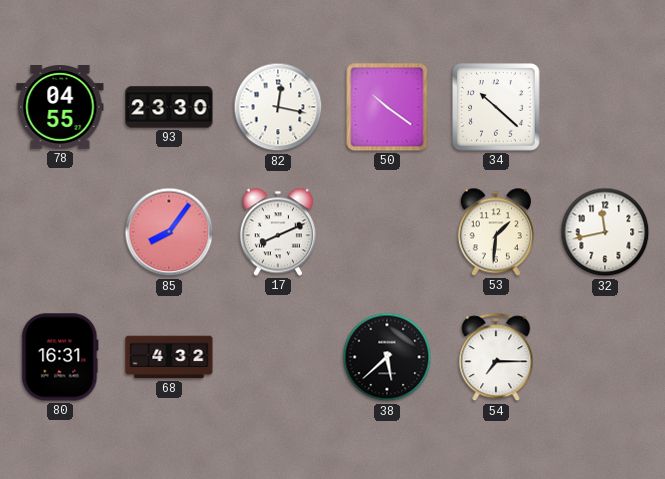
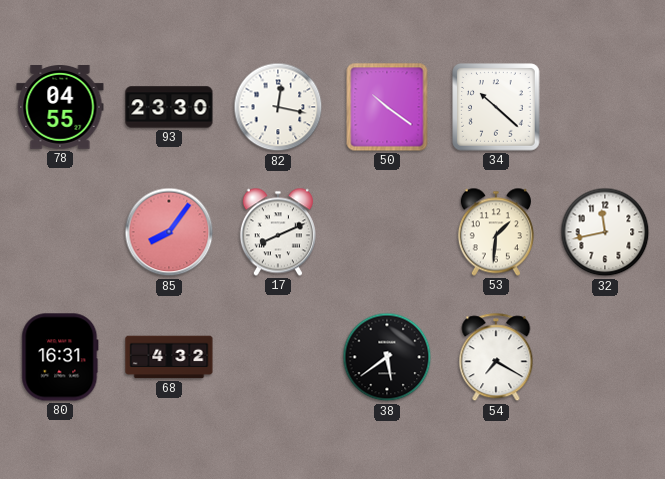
38: 5:38 -> 5:39
54: 7:15 -> 7:20
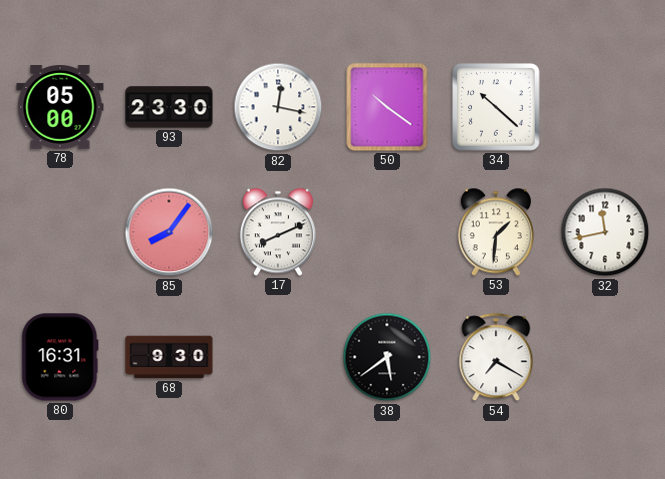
78: 04:55 -> 05:00
68: 4:32 -> 9:30
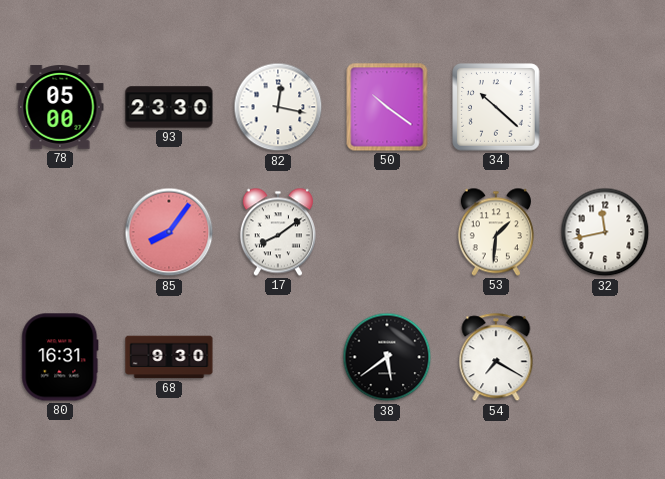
17: 8:11 -> 8:09
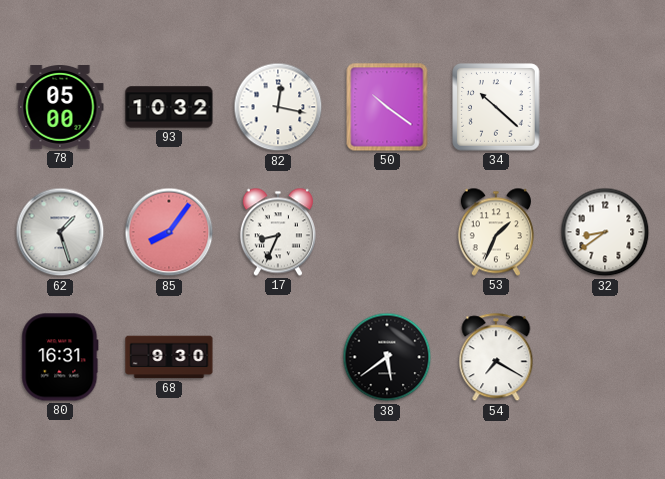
93: 23:30 -> 10:32
62: none -> 1:27
17: 8:09 -> 8:34
53: 1:31 -> 1:34
32: 11:43 -> 8:39
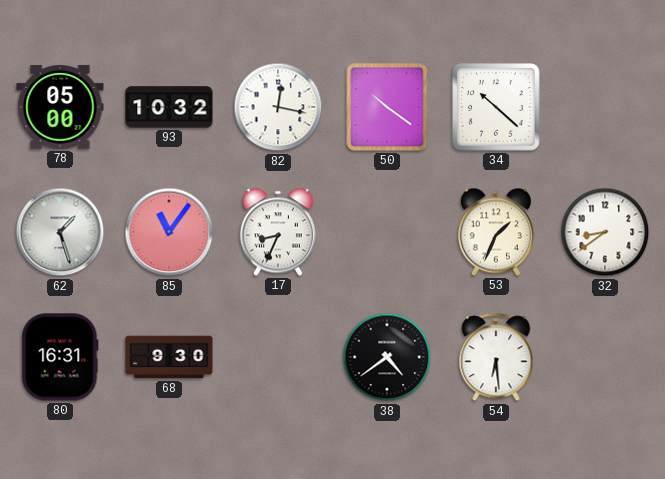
85: 8:06 -> 11:06
38: 5:39 -> 4:39
54: 7:20 -> 6:29
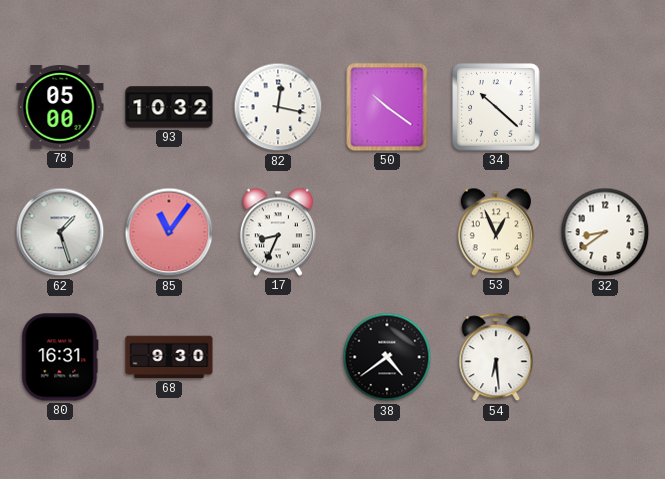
53: 1:34 -> 12:56
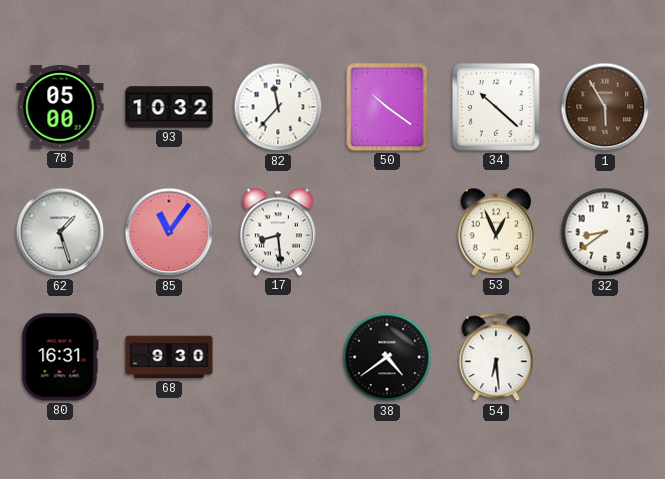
82: 12:17 -> 11:37
1: none -> 5:55
17: 8:34 -> 8:29
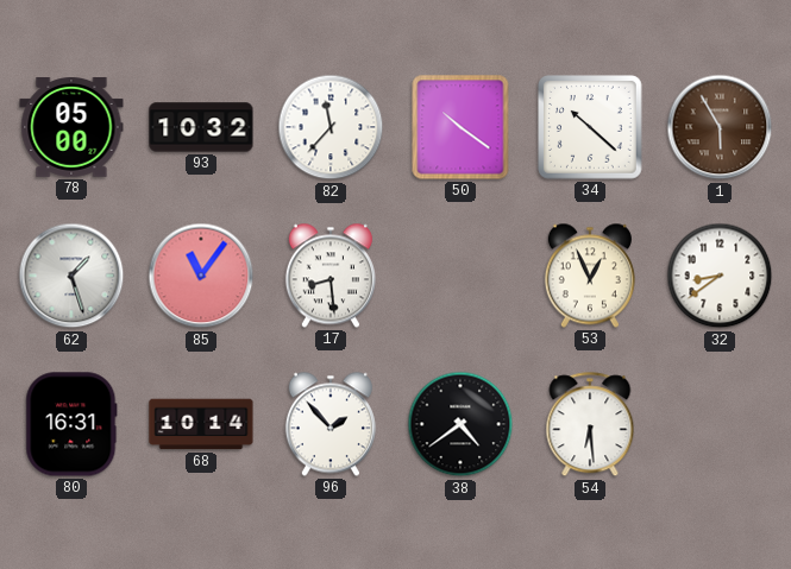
68: 9:30 -> 10:14
96: none -> 1:53
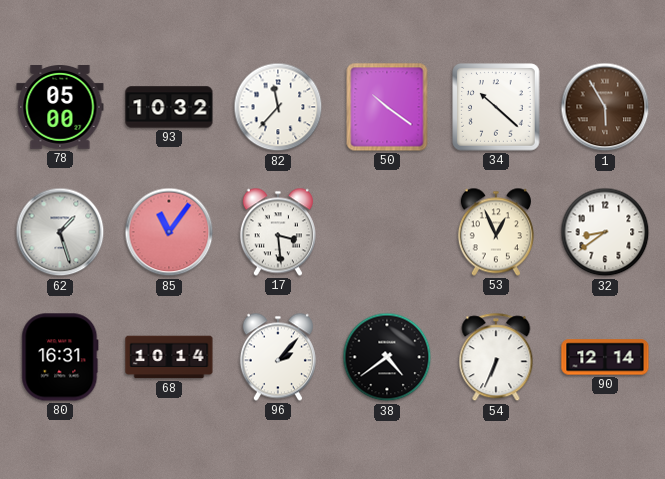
17: 8:29 -> 3:29
96: 1:53 -> 2:07
54: 6:29 -> 6:34
90: none -> 12:14
